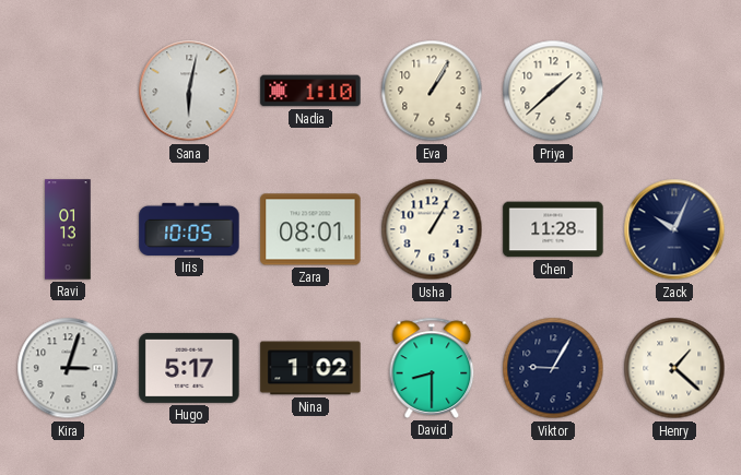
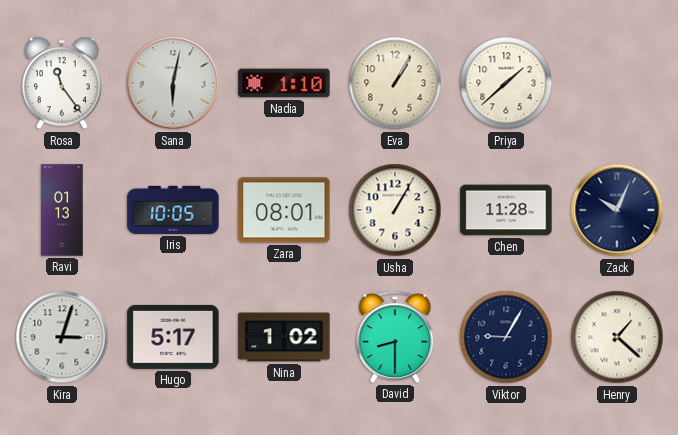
Rosa: none -> 11:24
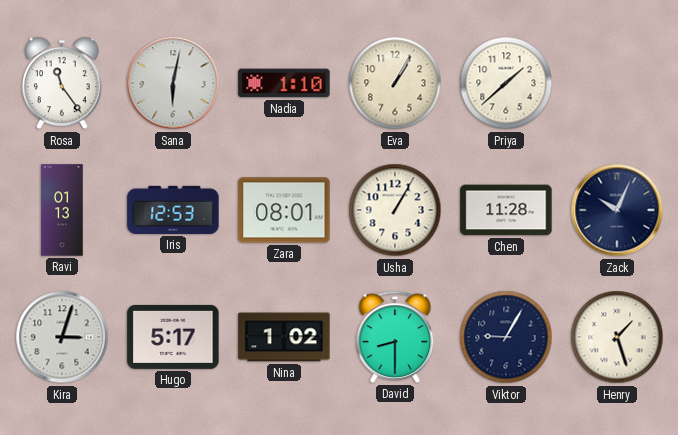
Iris: 10:05 -> 12:53
Henry: 1:22 -> 1:27
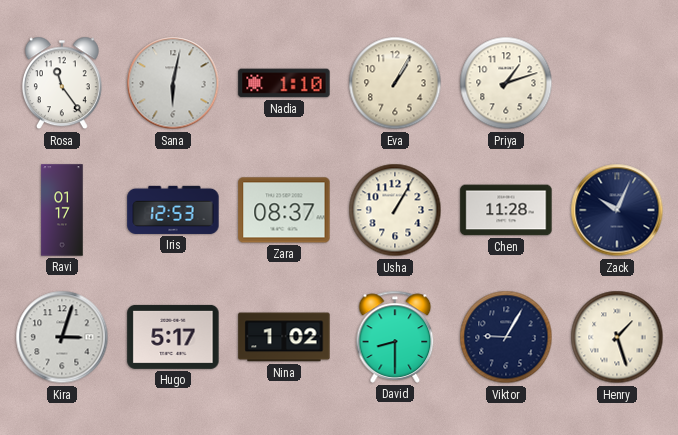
Priya: 1:38 -> 1:12
Ravi: 01:13 -> 01:17
Zara: 08:01 -> 08:37
